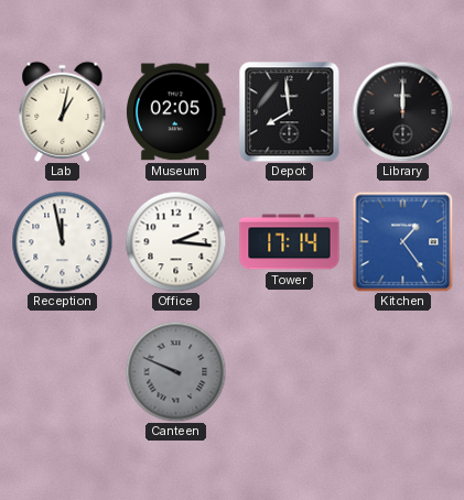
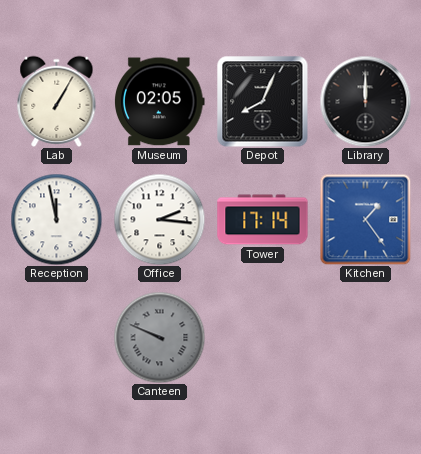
Lab: 1:02 -> 1:05
Depot: 7:59 -> 8:04
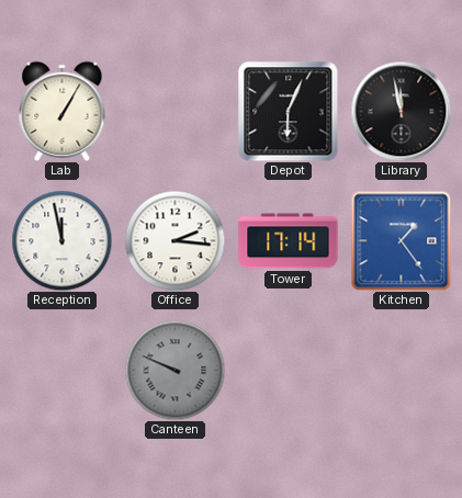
Museum: 02:05 -> none
Depot: 8:04 -> 6:04
Library: 12:00 -> 11:58
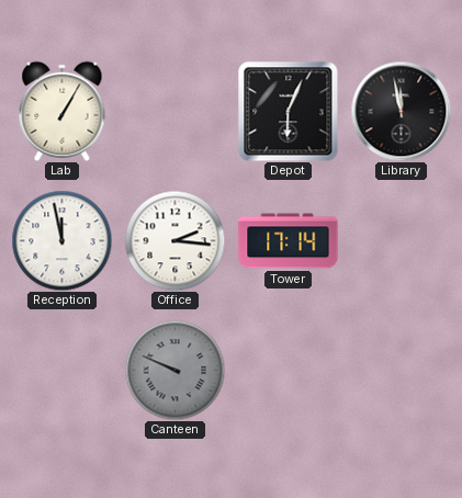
Kitchen: 1:24 -> none
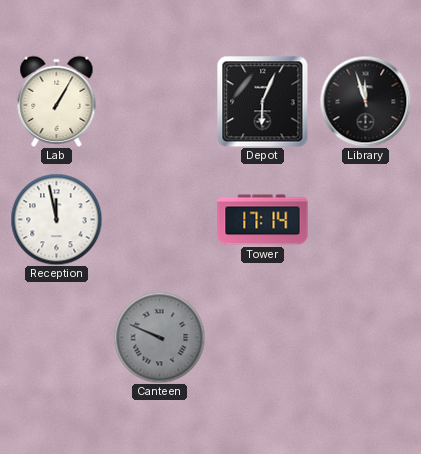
Library: 11:58 -> 11:57
Office: 2:16 -> none
